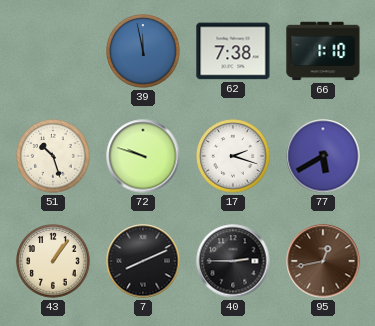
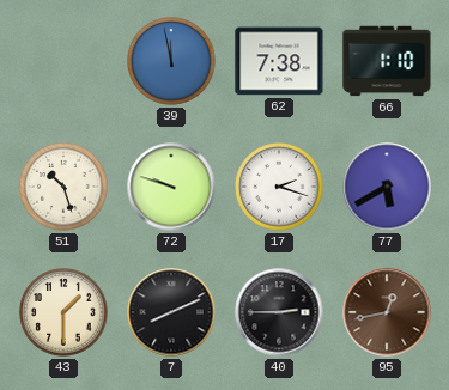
43: 1:06 -> 1:30
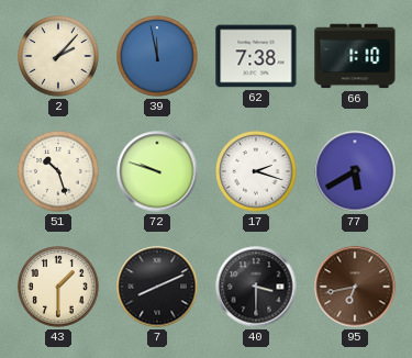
2: none -> 2:07
40: 2:45 -> 3:30
95: 12:43 -> 6:43
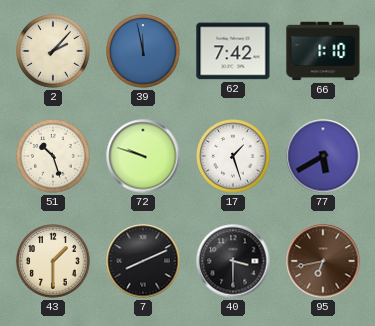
62: 7:38 -> 7:42
17: 2:18 -> 1:27
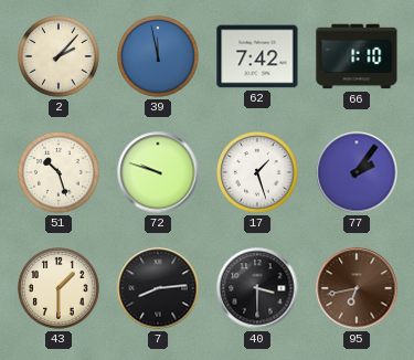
77: 5:40 -> 2:06
7: 8:11 -> 8:14
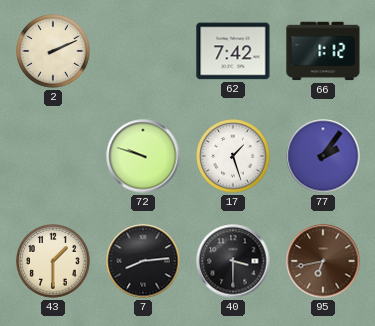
2: 2:07 -> 2:11
39: 11:58 -> none
66: 1:10 -> 1:12
51: 10:27 -> none
